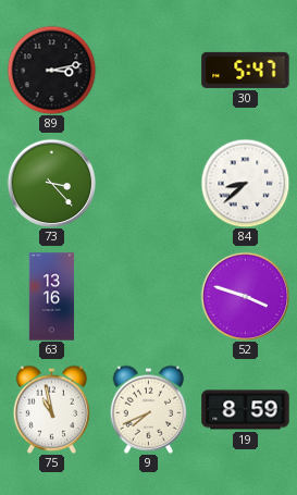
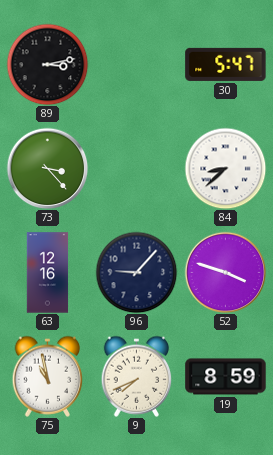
63: 13:16 -> 12:16
96: none -> 9:07
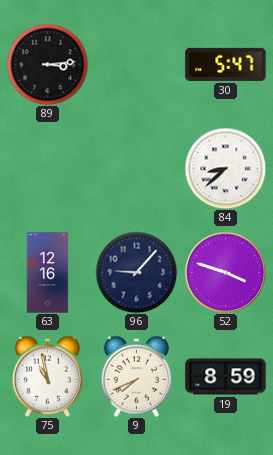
89: 3:13 -> 3:14
73: 3:23 -> none
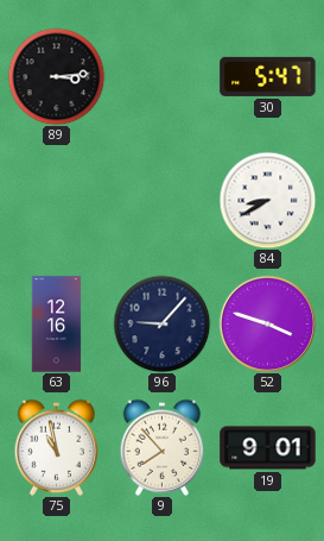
84: 8:38 -> 8:40
9: 7:41 -> 7:53
19: 8:59 -> 9:01
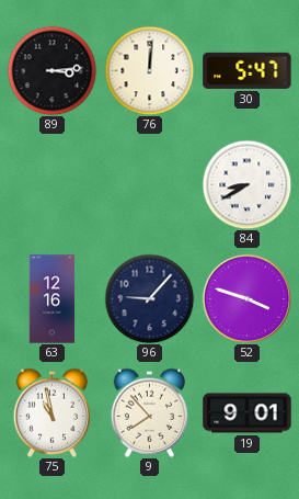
76: none -> 12:01
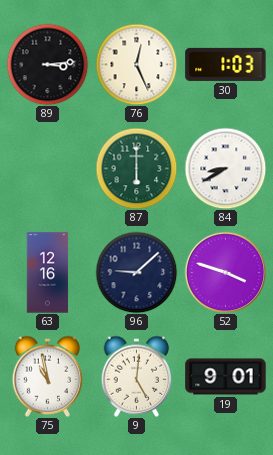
76: 12:01 -> 12:26
30: 5:47 -> 1:03
87: none -> 6:00
96: 9:07 -> 9:08
9: 7:53 -> 5:01
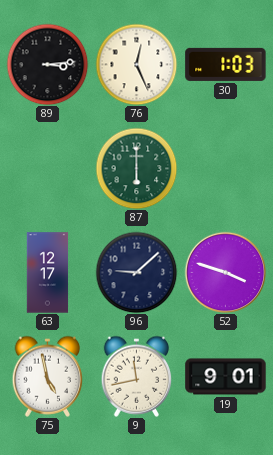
84: 8:40 -> none
63: 12:16 -> 12:17
75: 10:58 -> 4:58
9: 5:01 -> 11:43
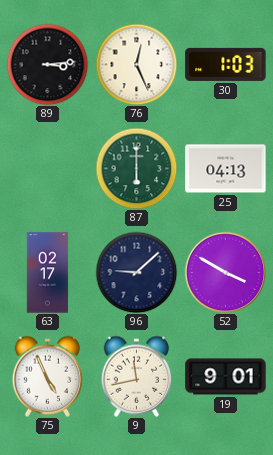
25: none -> 04:13
63: 12:17 -> 02:17
52: 3:48 -> 3:50
75: 4:58 -> 4:56
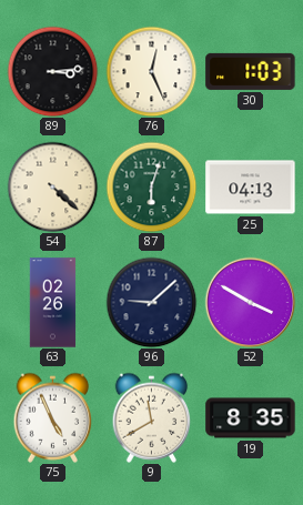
54: none -> 4:22
87: 6:00 -> 6:03
63: 02:17 -> 02:26
9: 11:43 -> 11:40
19: 9:01 -> 8:35
